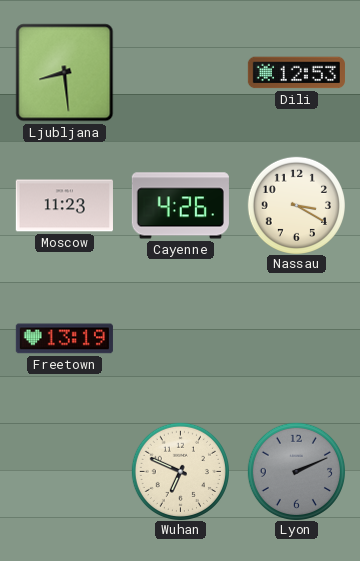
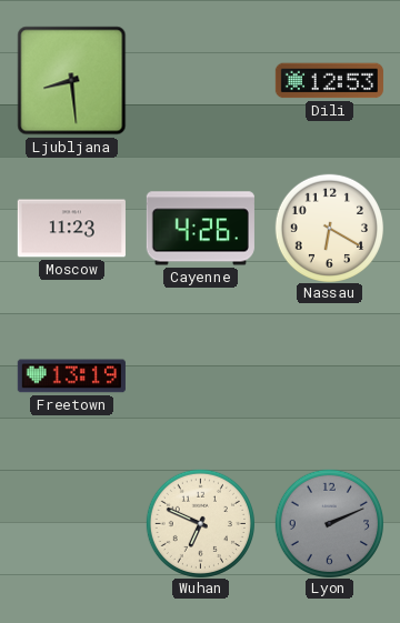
Nassau: 3:20 -> 6:20
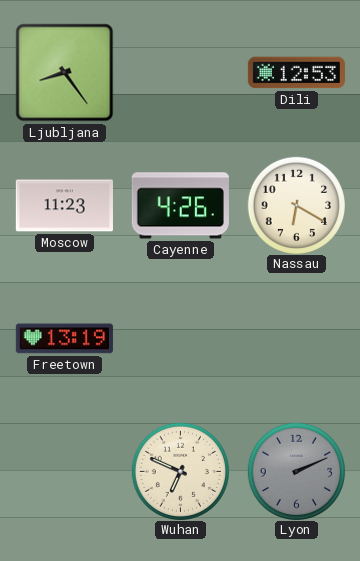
Ljubljana: 8:29 -> 8:24
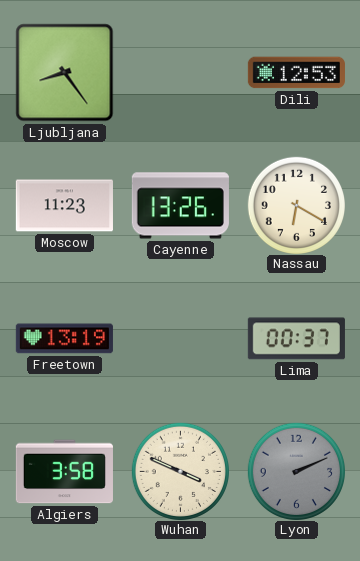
Cayenne: 4:26 -> 13:26
Lima: none -> 00:37
Algiers: none -> 3:58
Wuhan: 6:49 -> 3:49
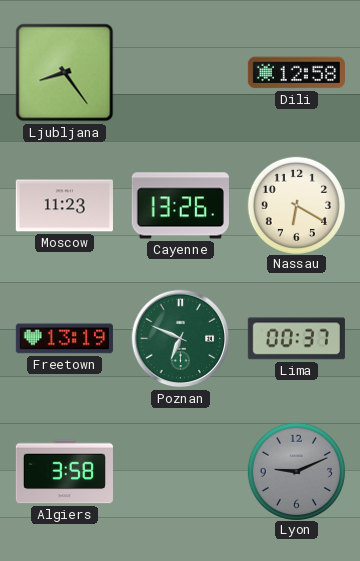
Dili: 12:53 -> 12:58
Poznan: none -> 6:49
Wuhan: 3:49 -> none
Lyon: 2:11 -> 9:11
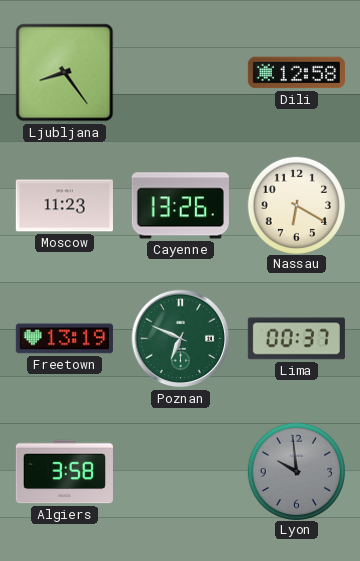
Lyon: 9:11 -> 9:59
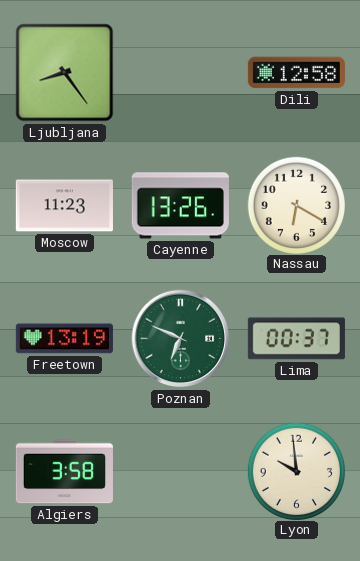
Lyon dial: grey -> cream
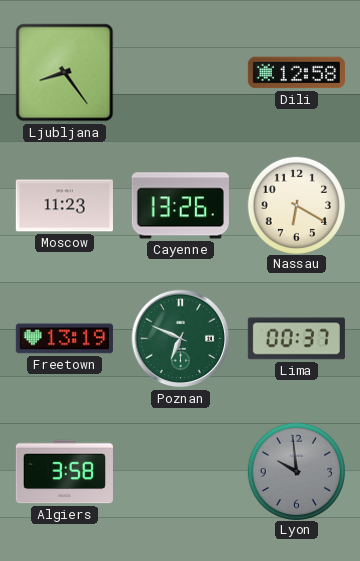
Lyon dial: cream -> grey
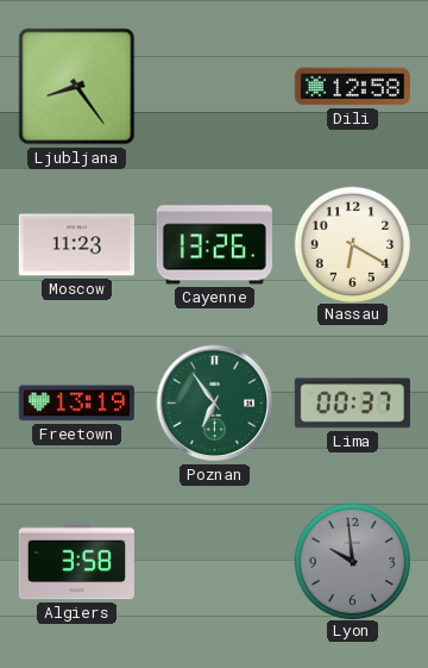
Poznan: 6:49 -> 6:54
